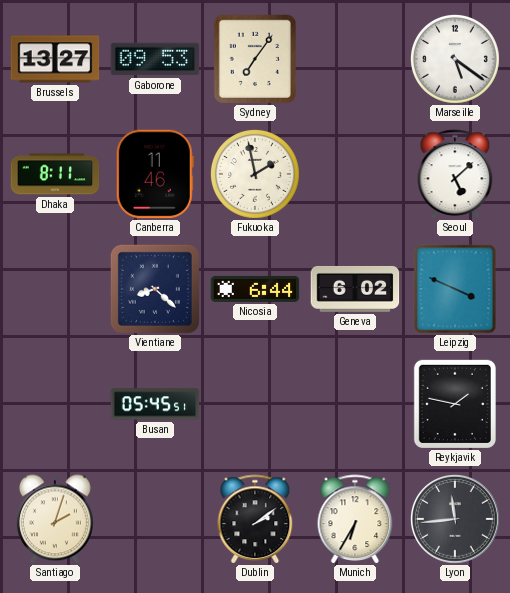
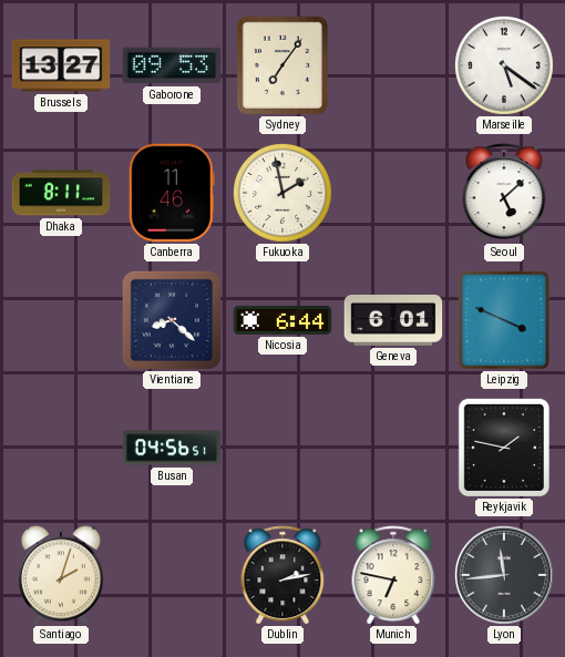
Geneva: 6:02 -> 6:01
Busan: 05:45 -> 04:56
Dublin: 2:09 -> 2:13
Munich: 6:35 -> 6:47
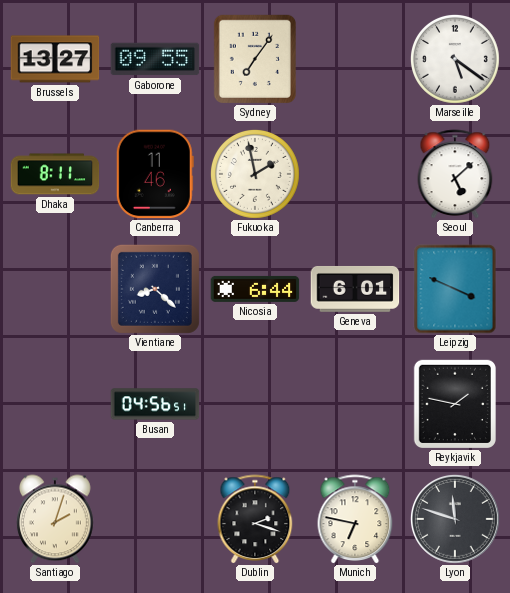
Gaborone: 09:53 -> 09:55
Dublin: 2:13 -> 2:18
Lyon: 11:44 -> 11:48
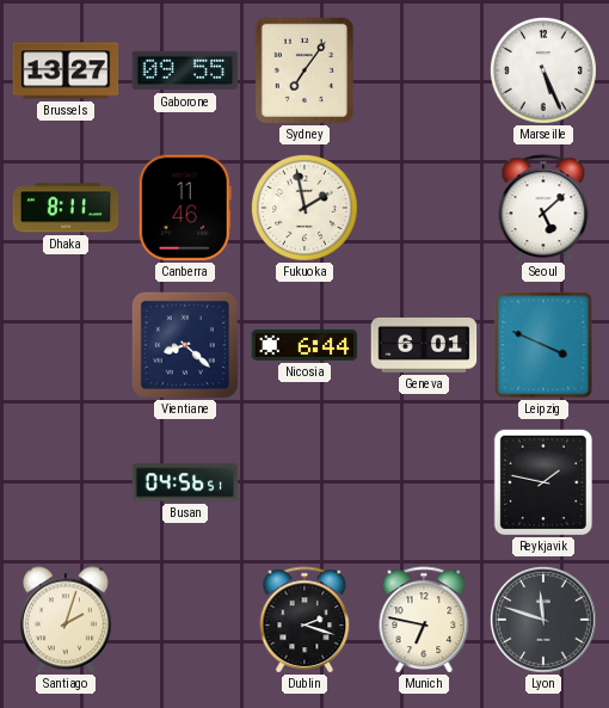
Marseille: 5:21 -> 5:26
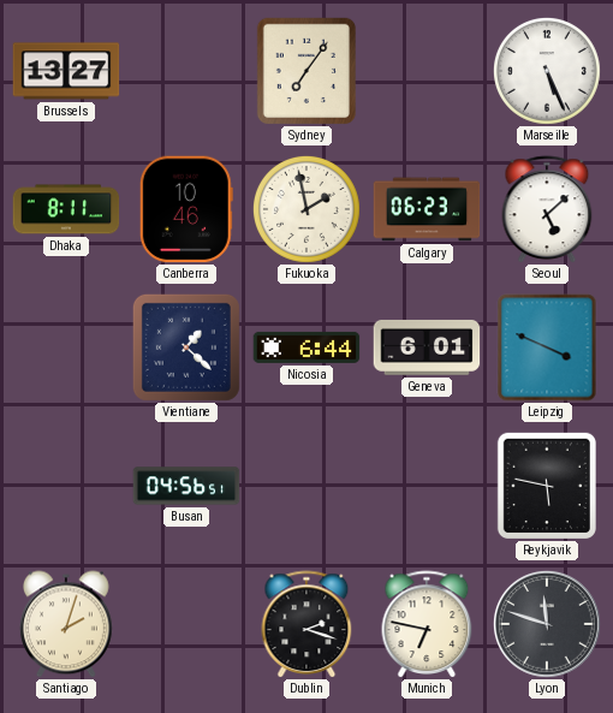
Gaborone: 09:55 -> none
Canberra: 11:46 -> 10:46
Calgary: none -> 06:23
Vientiane: 8:22 -> 1:22
Reykjavik: 1:47 -> 5:47
